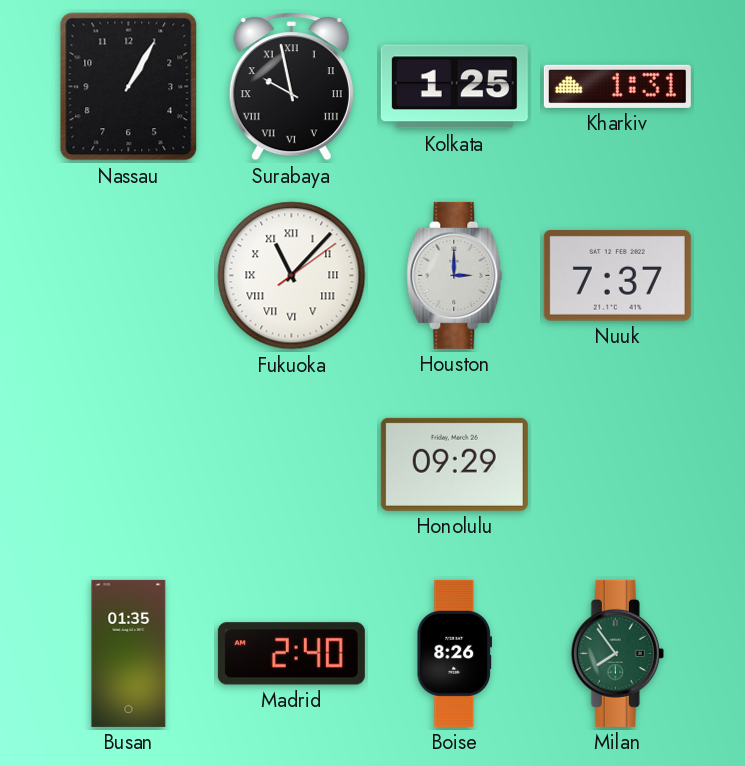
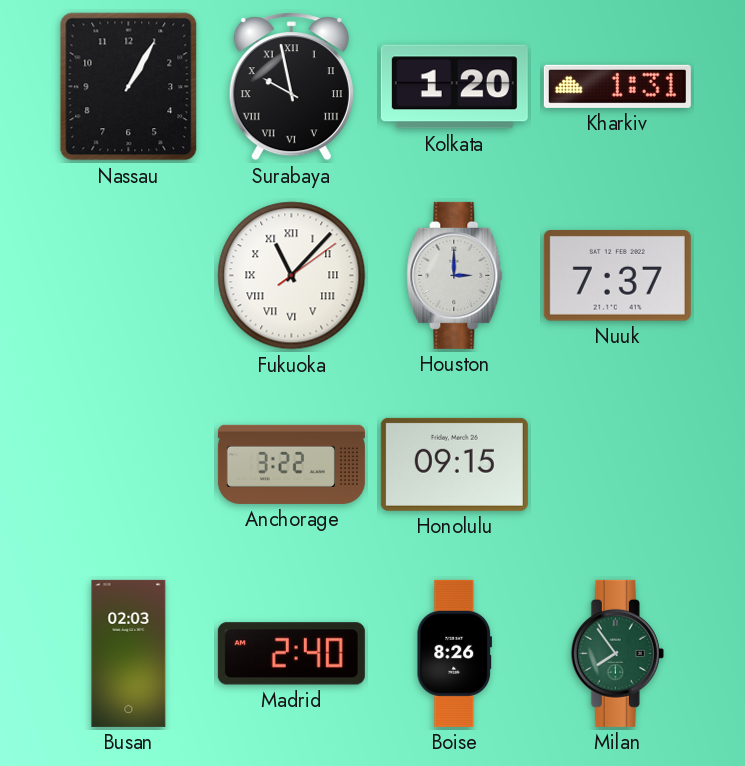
Kolkata: 1:25 -> 1:20
Anchorage: none -> 3:22
Honolulu: 09:29 -> 09:15
Busan: 01:35 -> 02:03
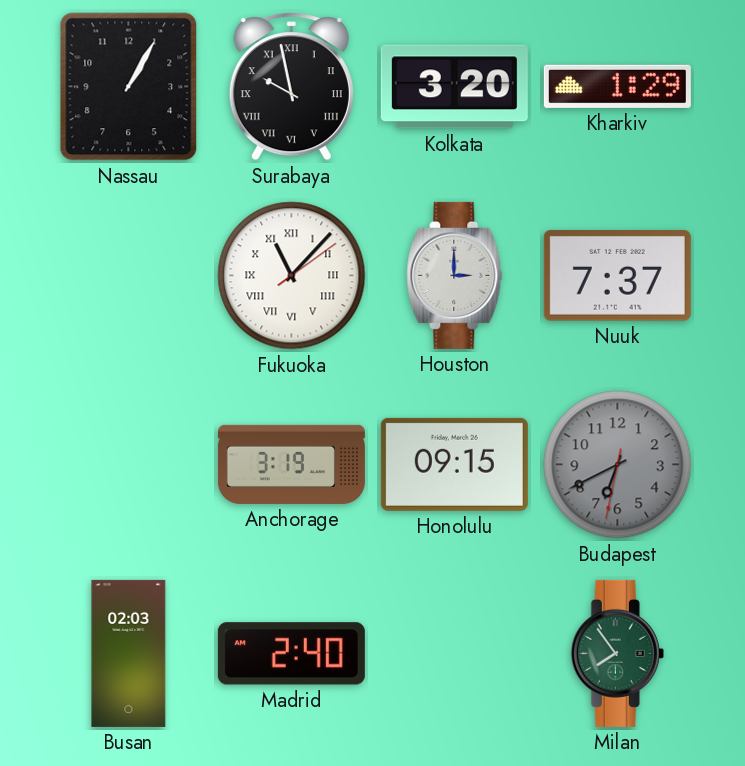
Kolkata: 1:20 -> 3:20
Kharkiv: 1:31 -> 1:29
Anchorage: 3:22 -> 3:19
Budapest: none -> 6:40
Boise: 8:26 -> none
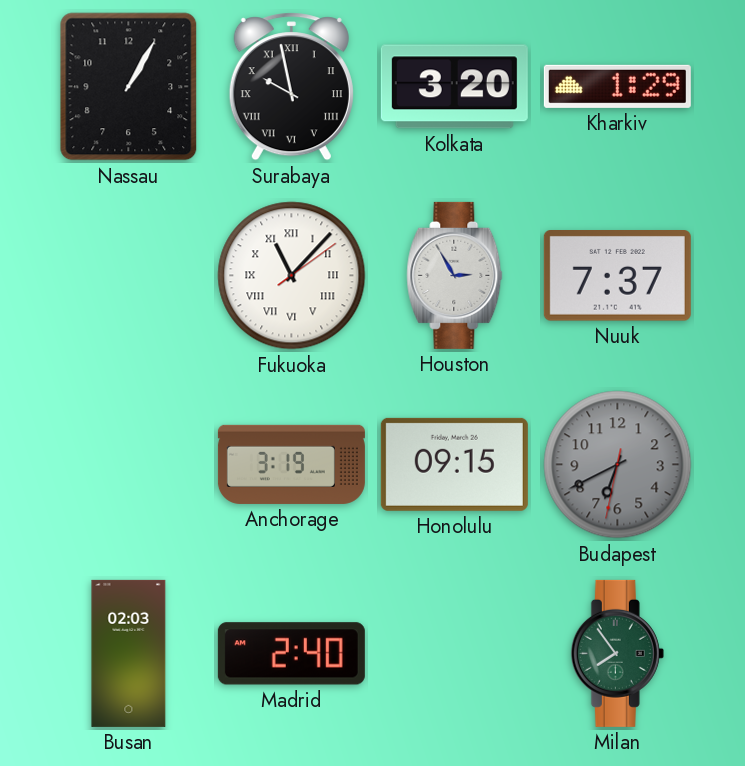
Houston: 3:00 -> 2:55
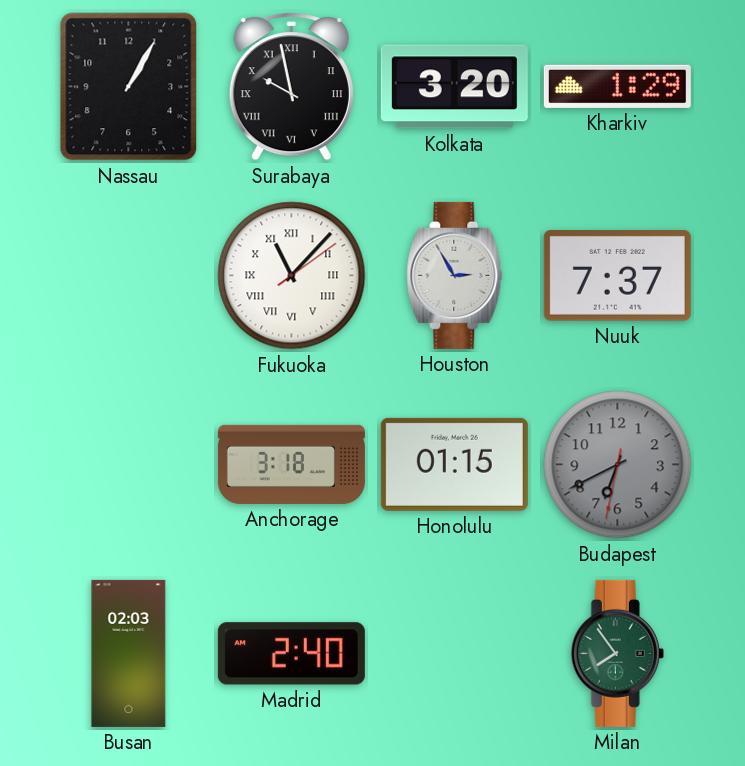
Anchorage: 3:19 -> 3:18
Honolulu: 09:15 -> 01:15
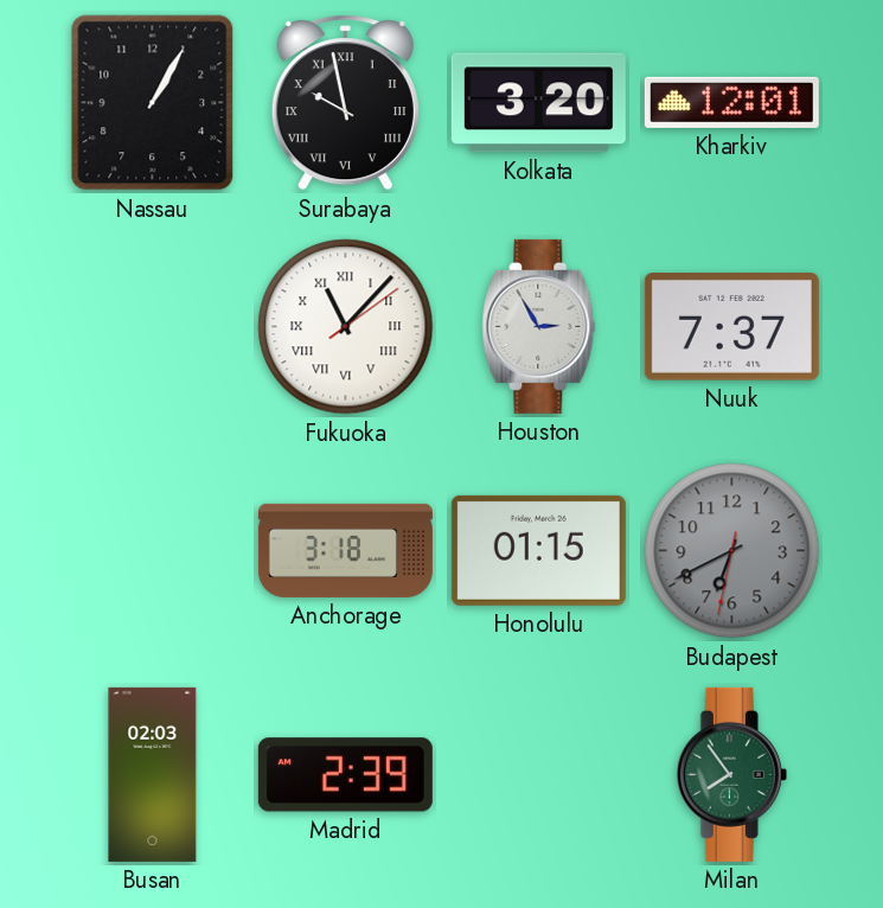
Kharkiv: 1:29 -> 12:01
Madrid: 2:40 -> 2:39
